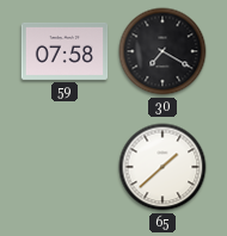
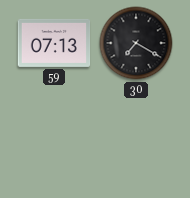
59: 07:58 -> 07:13
65: 1:38 -> none
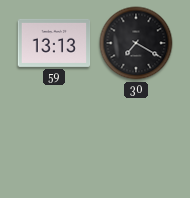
59: 07:13 -> 13:13
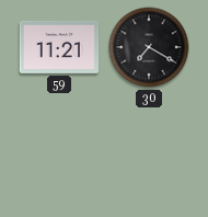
59: 13:13 -> 11:21
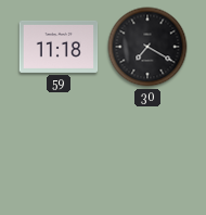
59: 11:21 -> 11:18
